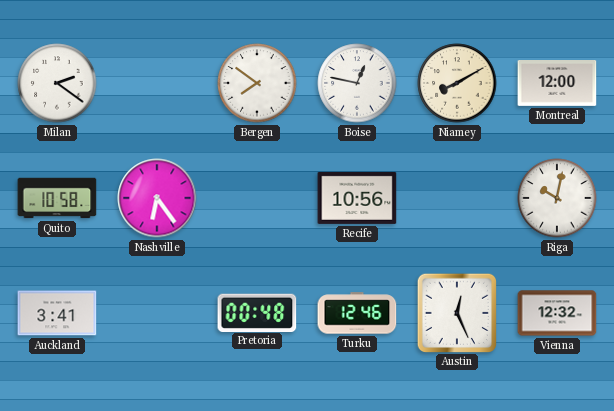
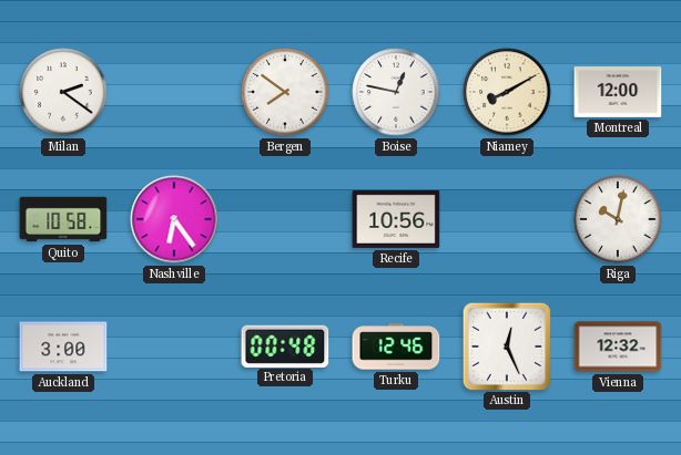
Auckland: 3:41 -> 3:00
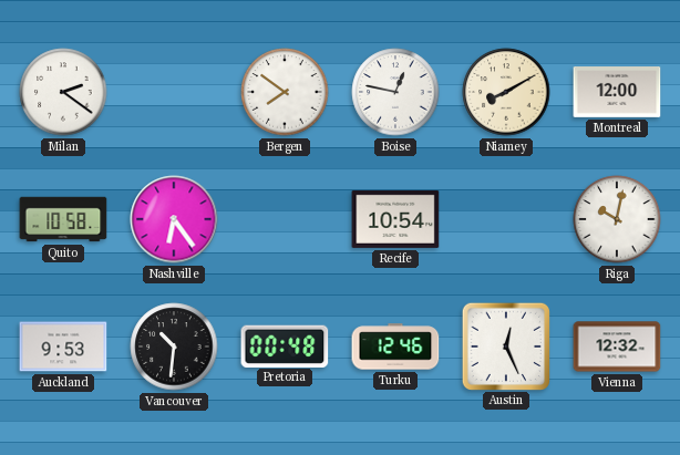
Recife: 10:56 -> 10:54
Auckland: 3:00 -> 9:53
Vancouver: none -> 10:31
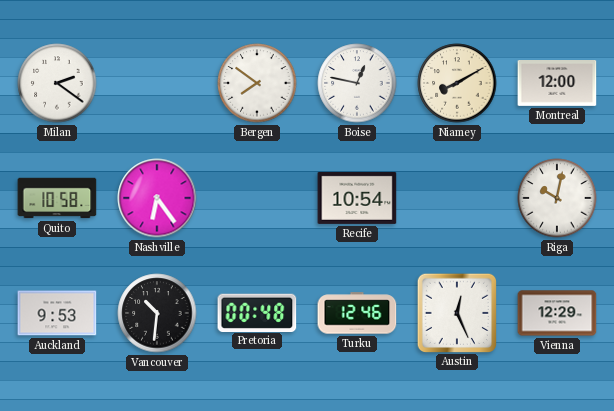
Vienna: 12:32 -> 12:29
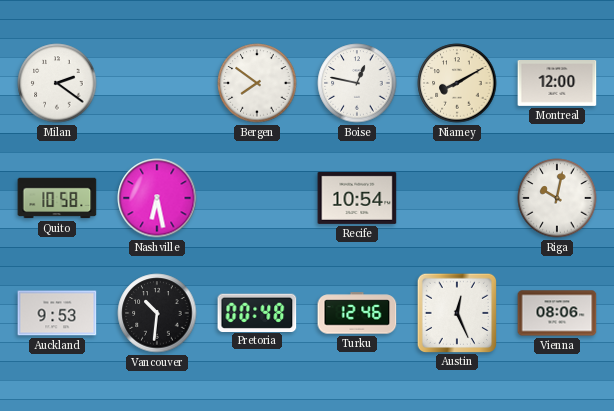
Nashville: 6:24 -> 6:28
Vienna: 12:29 -> 08:06
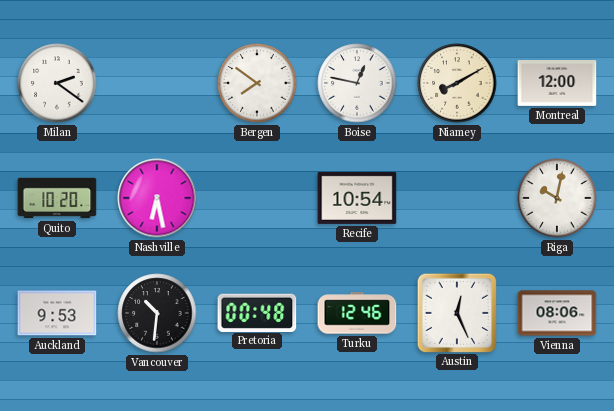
Quito: 10:58 -> 10:20
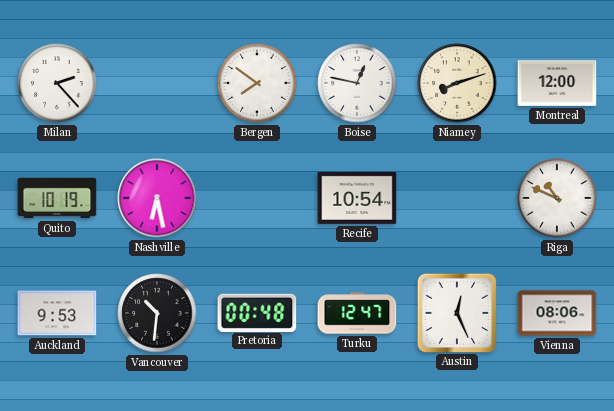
Milan: 2:21 -> 2:23
Niamey: 8:10 -> 8:12
Quito: 10:20 -> 10:19
Riga: 10:02 -> 10:49
Turku: 12:46 -> 12:47
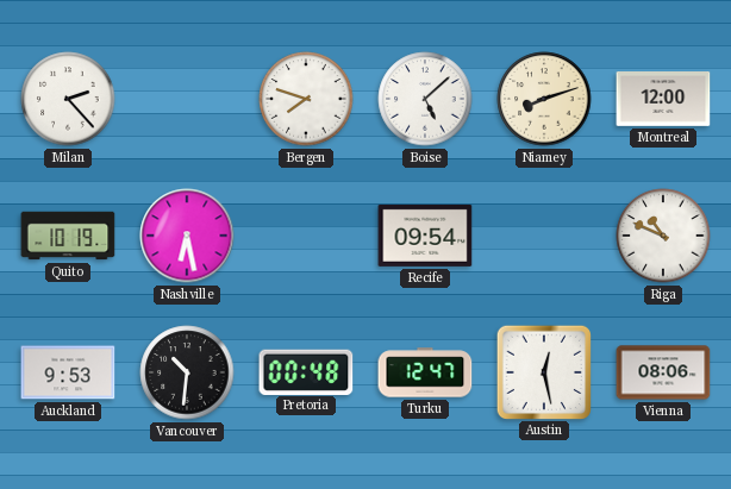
Bergen: 7:51 -> 7:48
Boise: 12:47 -> 5:08
Recife: 10:54 -> 09:54
Austin: 12:26 -> 12:28
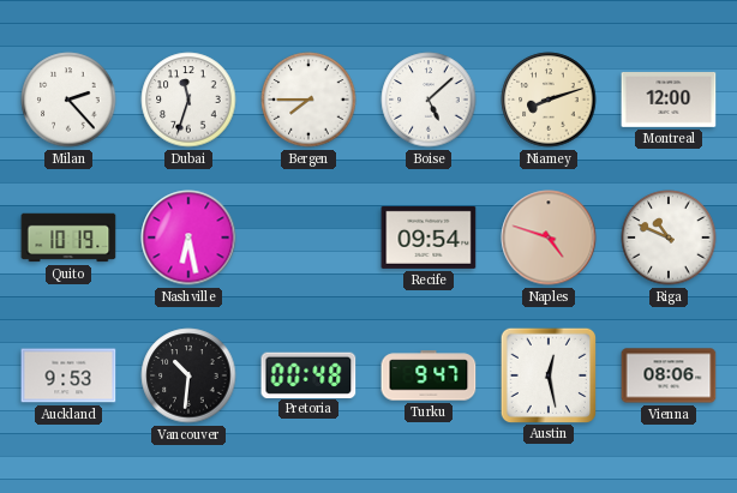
Dubai: none -> 11:33
Bergen: 7:48 -> 7:45
Naples: none -> 4:48
Turku: 12:47 -> 9:47
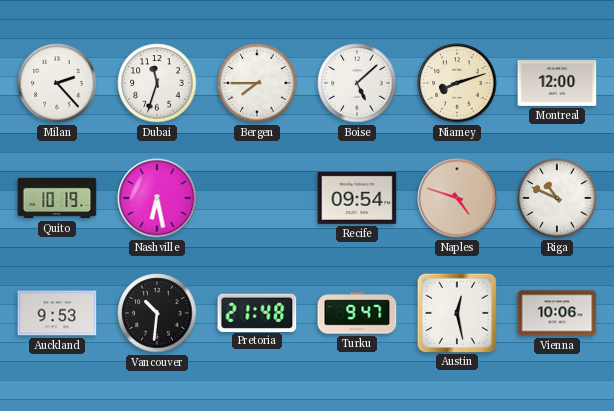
Pretoria: 00:48 -> 21:48
Vienna: 08:06 -> 10:06
